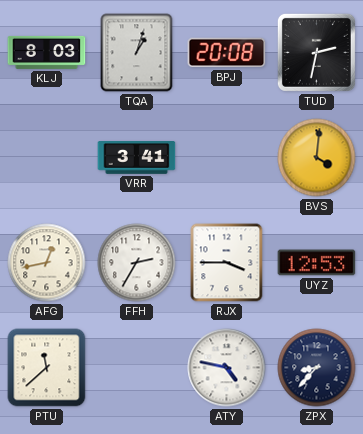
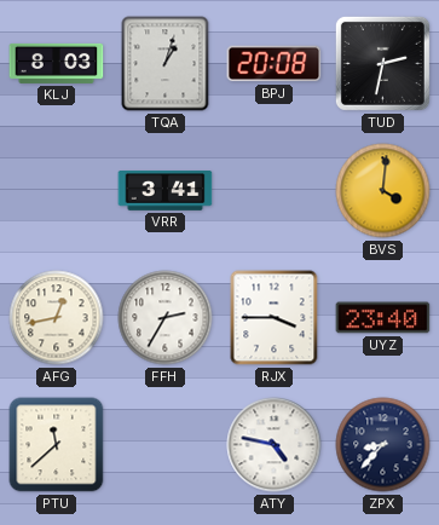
UYZ: 12:53 -> 23:40
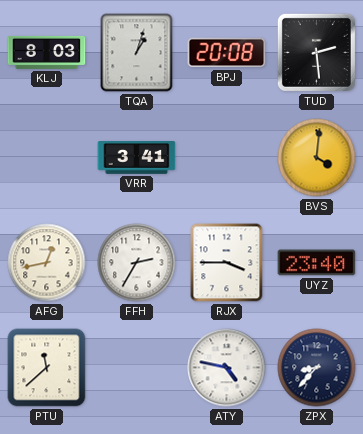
TUD: 2:32 -> 2:29
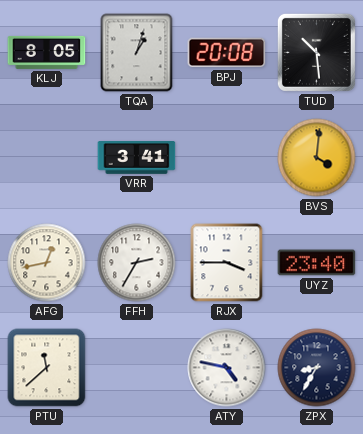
KLJ: 8:03 -> 8:05
TUD: 2:29 -> 10:29
ZPX: 8:37 -> 8:35
